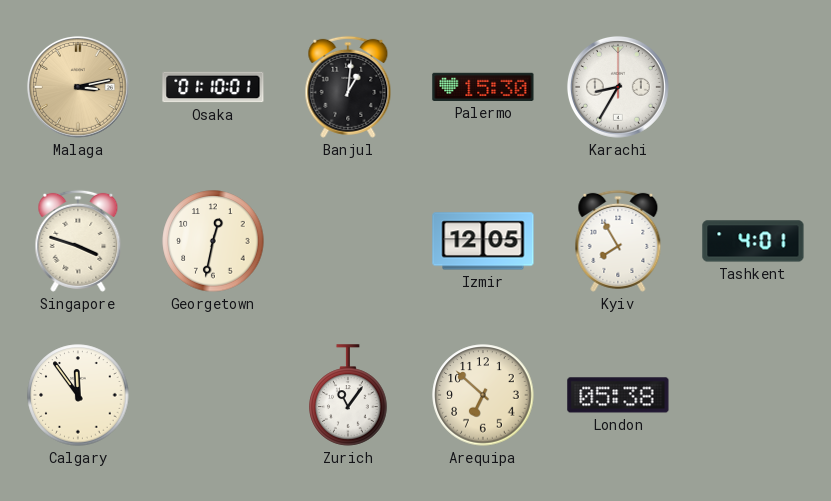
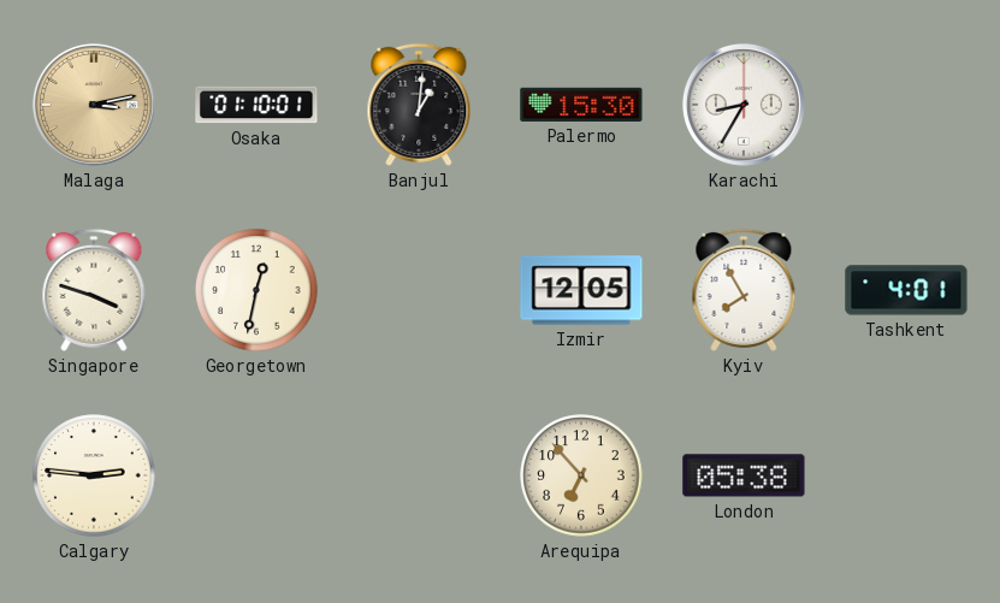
Calgary: 11:54 -> 2:46
Zurich: 11:06 -> none
Arequipa: 6:52 -> 6:53
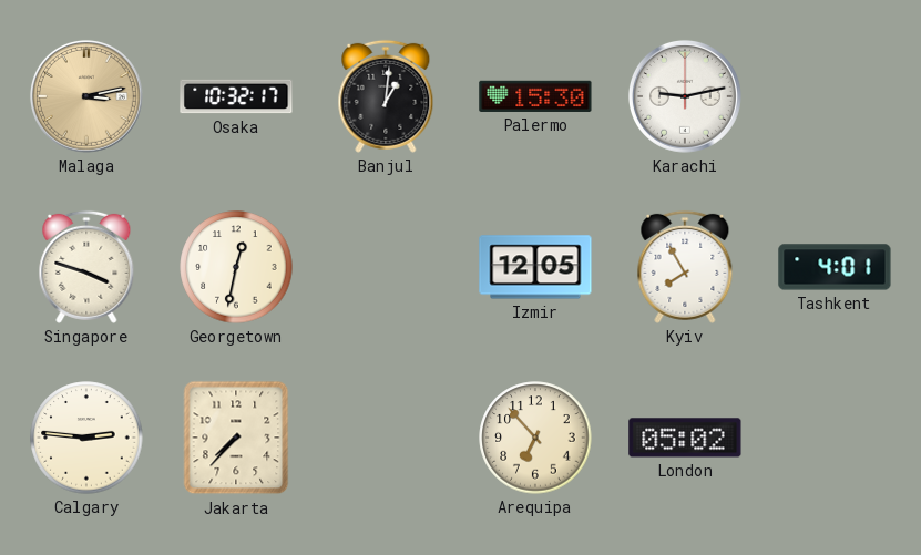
Osaka: 01:10 -> 10:32
Karachi: 8:35 -> 9:13
Jakarta: none -> 7:37
London: 05:38 -> 05:02
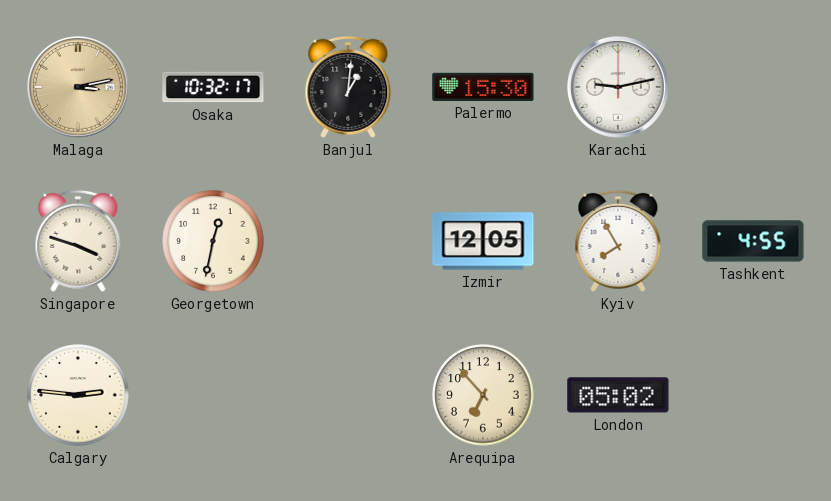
Tashkent: 4:01 -> 4:55
Jakarta: 7:37 -> none
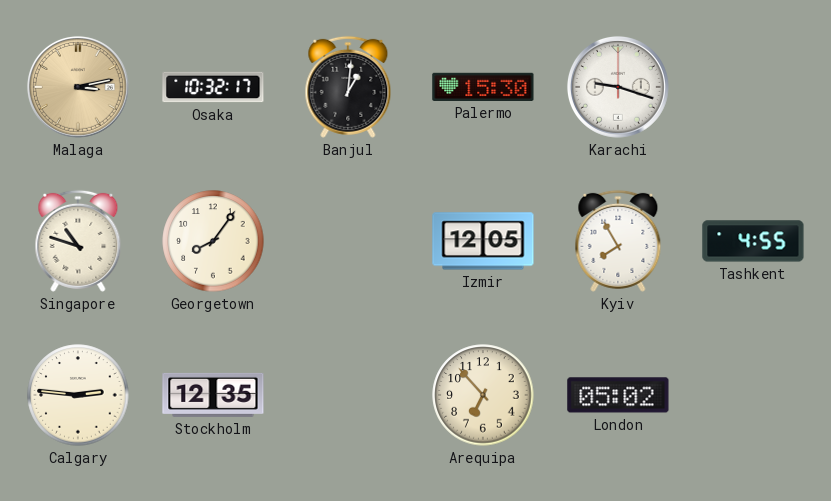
Karachi: 9:13 -> 9:18
Singapore: 3:48 -> 10:48
Georgetown: 12:32 -> 8:06
Stockholm: none -> 12:35
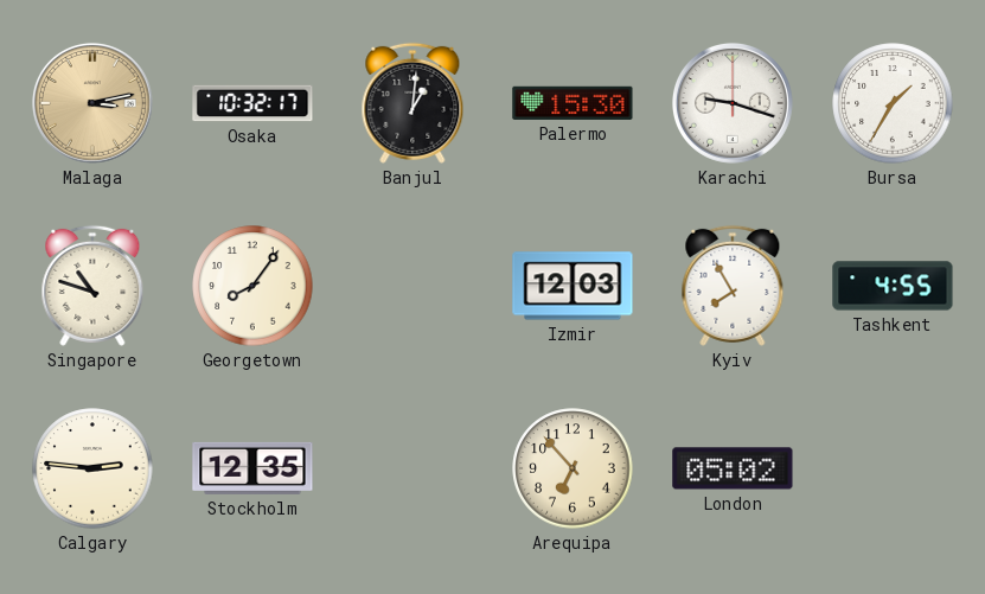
Bursa: none -> 1:35
Izmir: 12:05 -> 12:03
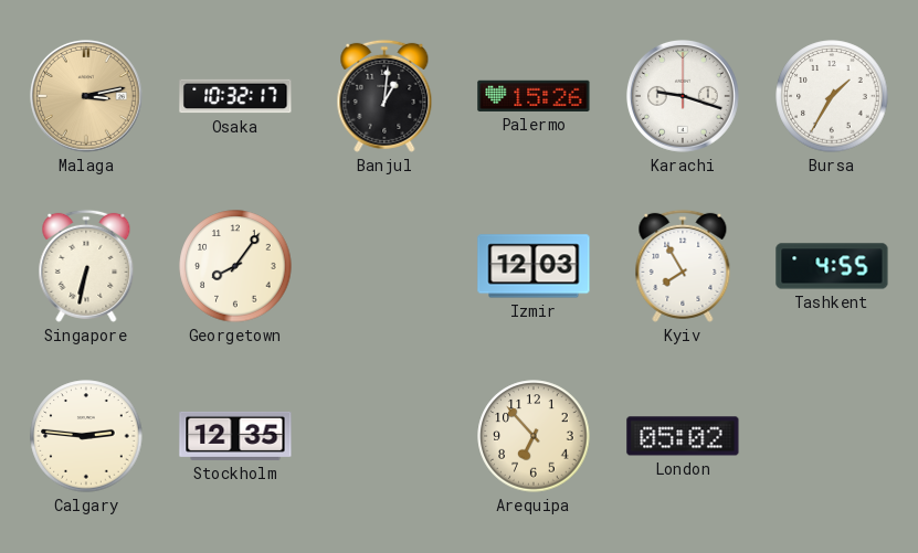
Palermo: 15:30 -> 15:26
Singapore: 10:48 -> 6:32
